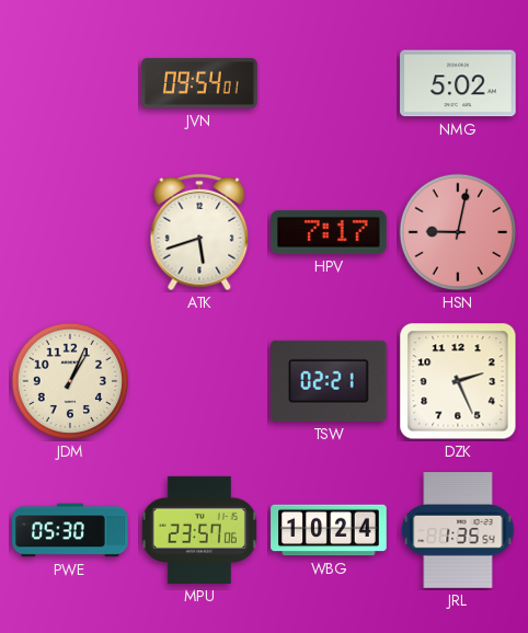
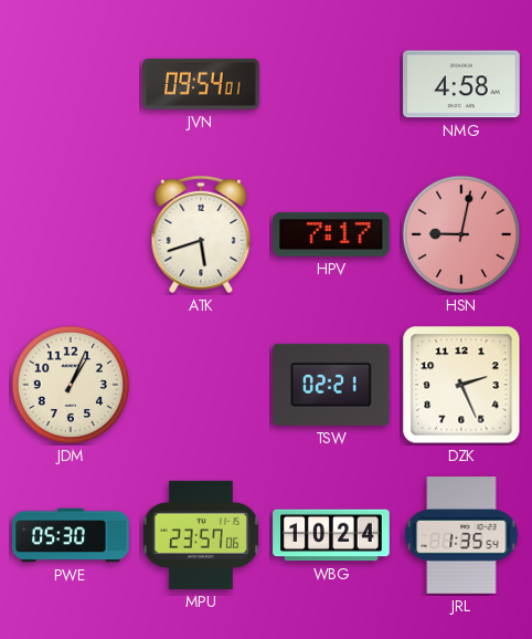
NMG: 5:02 -> 4:58
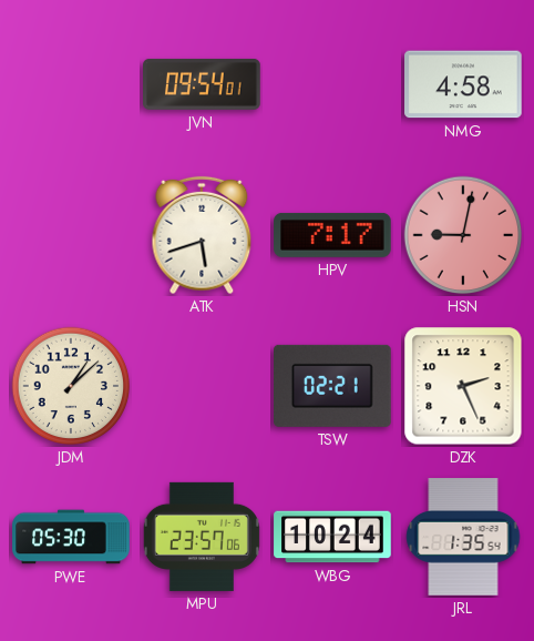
JDM: 1:04 -> 1:08
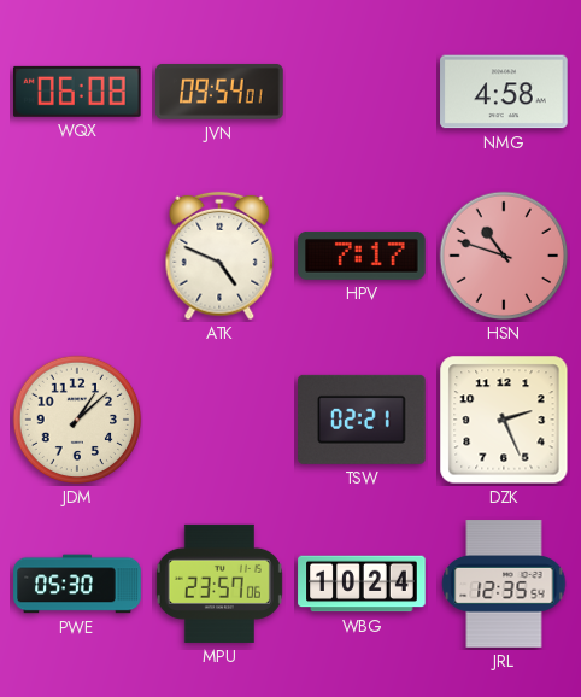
WQX: none -> 06:08
ATK: 5:42 -> 4:49
HSN: 9:02 -> 10:48
JRL: 1:35 -> 12:35
